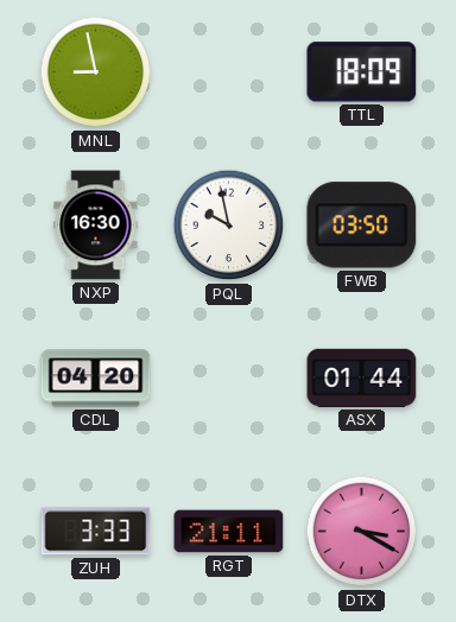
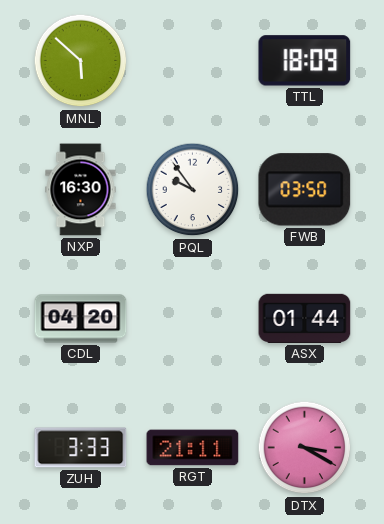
MNL: 8:58 -> 5:52
PQL: 9:58 -> 9:54
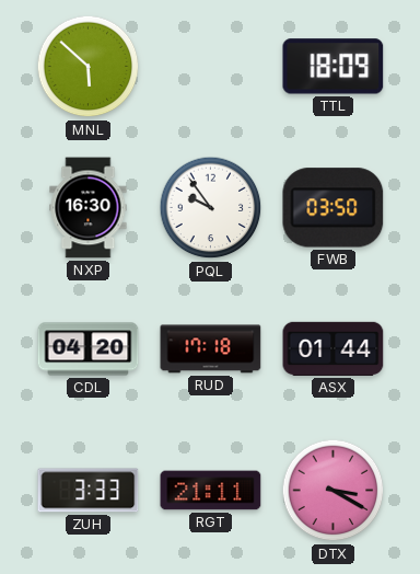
RUD: none -> 17:18
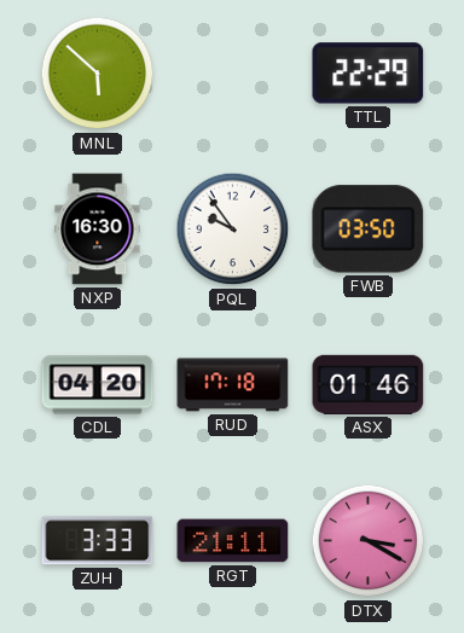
TTL: 18:09 -> 22:29
ASX: 01:44 -> 01:46
